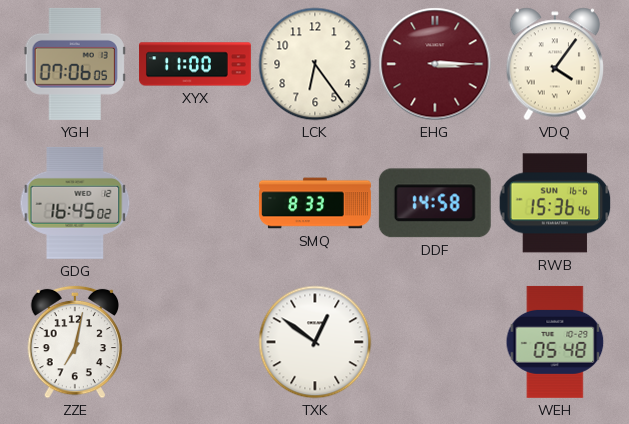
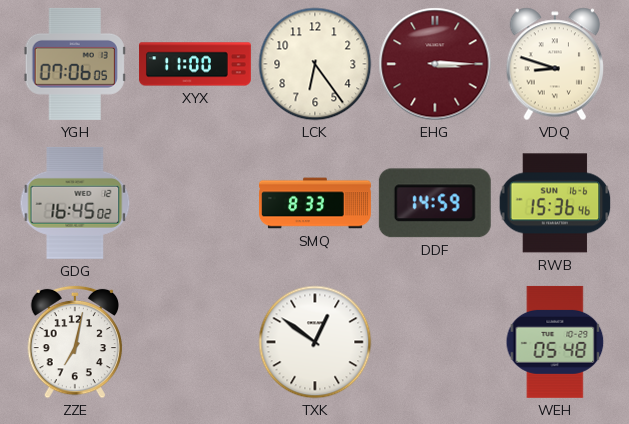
VDQ: 4:06 -> 8:48
DDF: 14:58 -> 14:59
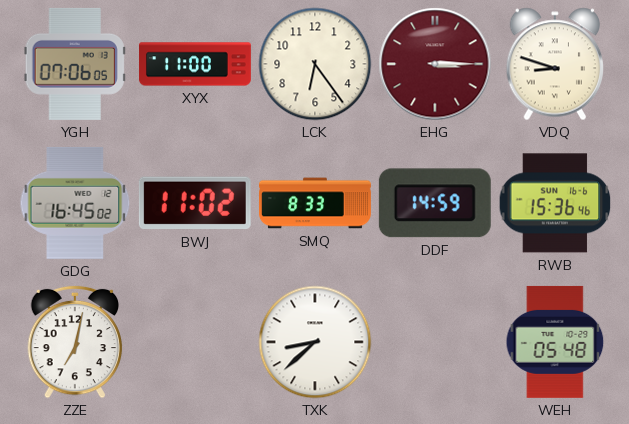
BWJ: none -> 11:02
TXK: 12:51 -> 8:38
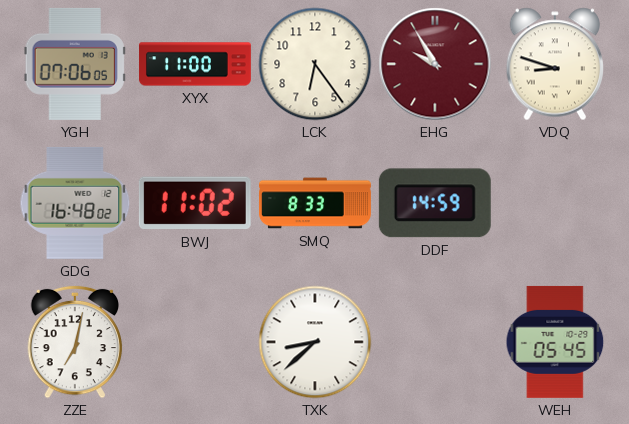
EHG: 3:15 -> 9:55
GDG: 16:45 -> 16:48
RWB: 15:36 -> none
WEH: 05:48 -> 05:45
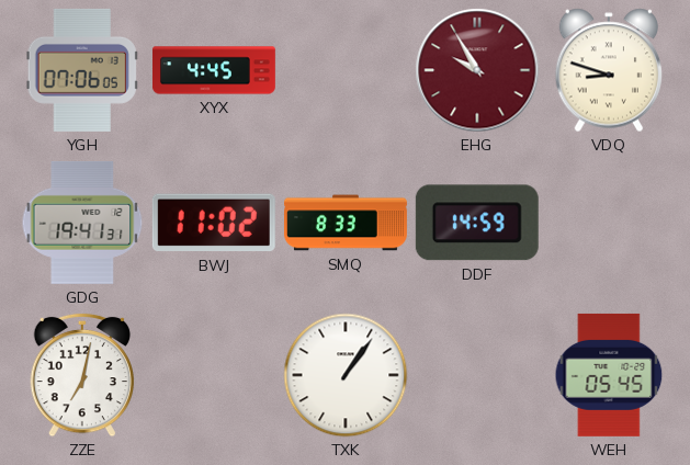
XYX: 11:00 -> 4:45
LCK: 6:24 -> none
GDG: 16:48 -> 19:41
TXK: 8:38 -> 1:06
